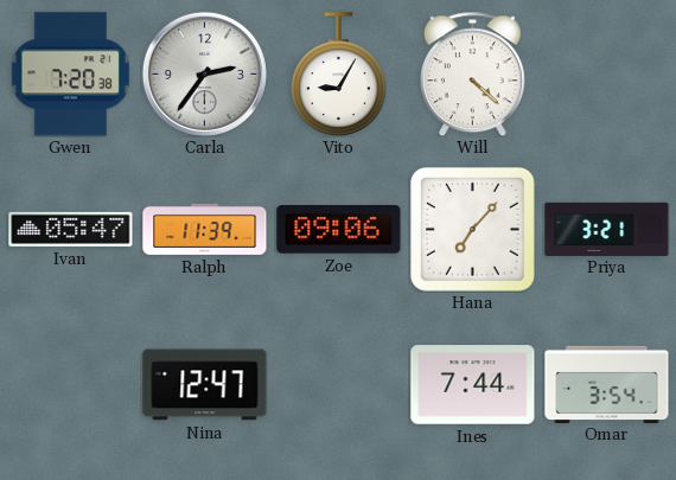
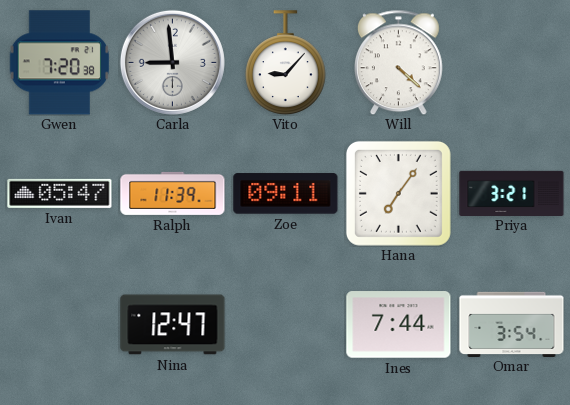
Carla: 2:36 -> 8:59
Vito: 9:05 -> 9:07
Zoe: 09:06 -> 09:11
Hana: 7:07 -> 7:06
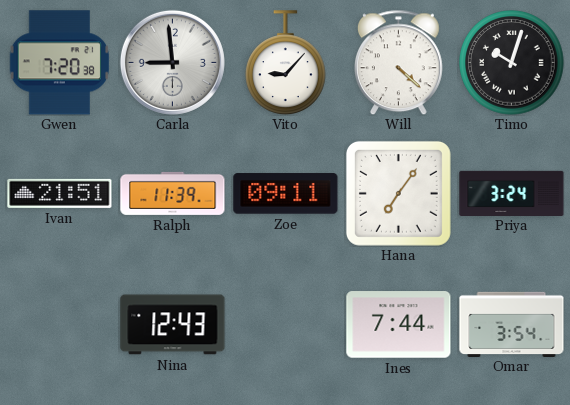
Timo: none -> 10:03
Ivan: 05:47 -> 21:51
Priya: 3:21 -> 3:24
Nina: 12:47 -> 12:43
